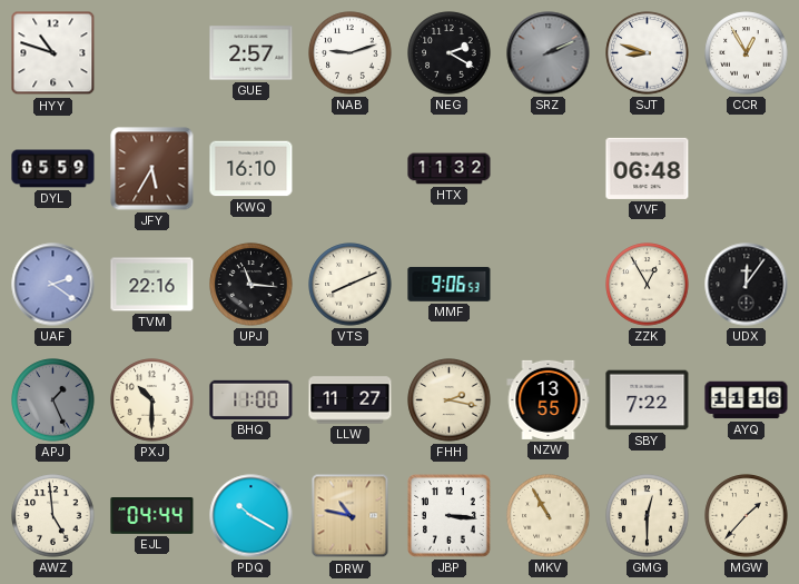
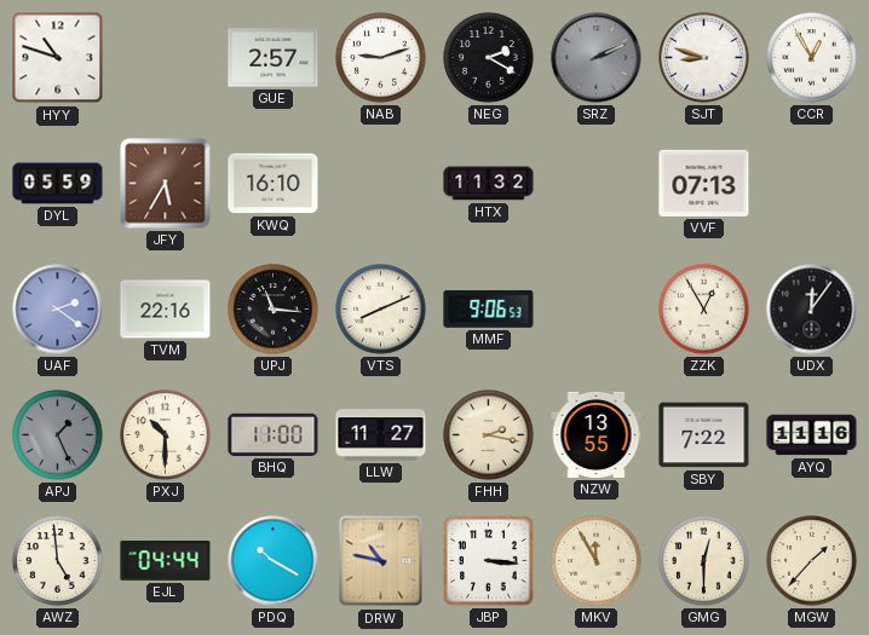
VVF: 06:48 -> 07:13
MKV: 10:55 -> 11:55
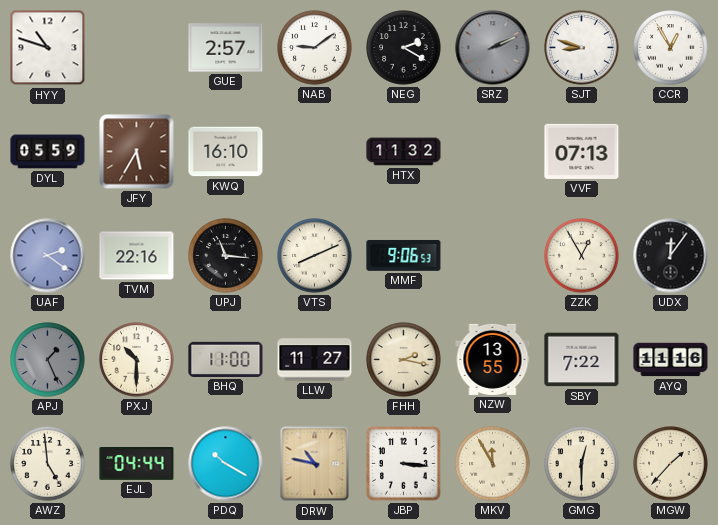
NAB: 9:12 -> 9:09
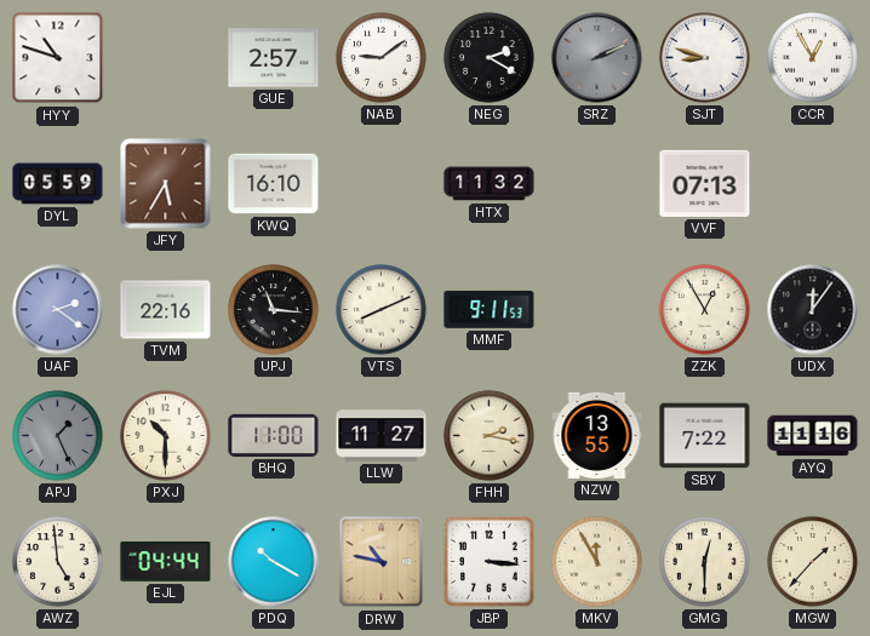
MMF: 9:06 -> 9:11
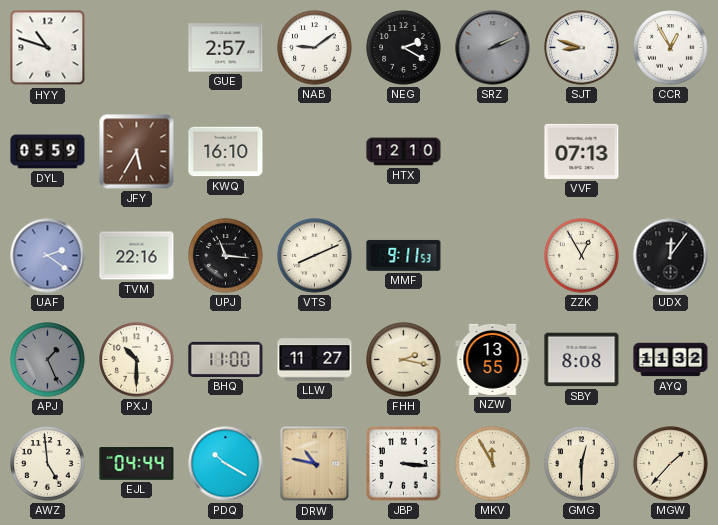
HTX: 11:32 -> 12:10
SBY: 7:22 -> 8:08
AYQ: 11:16 -> 11:32
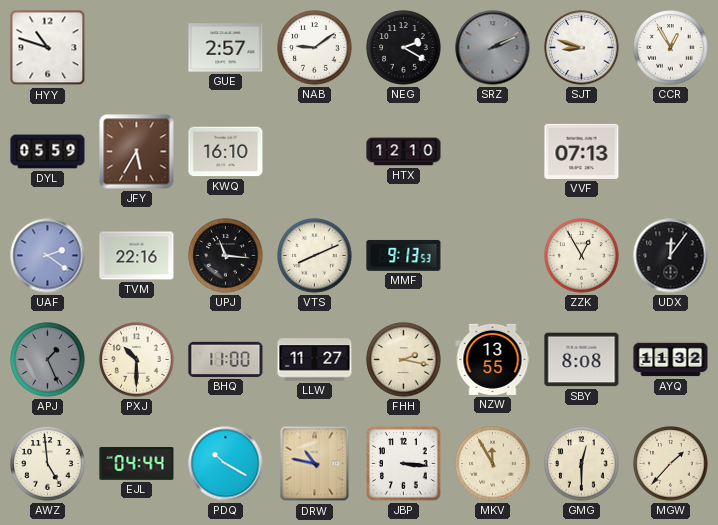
MMF: 9:11 -> 9:13
